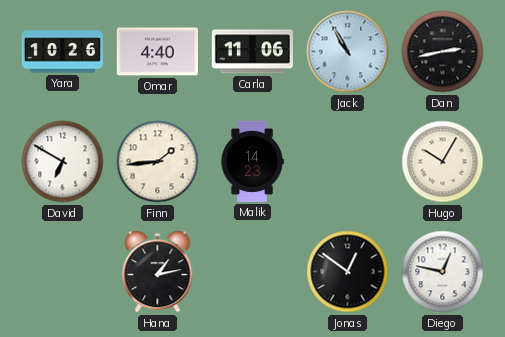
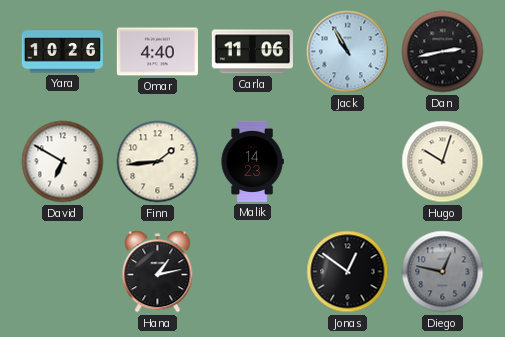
Hugo: 10:05 -> 10:03
Diego dial: white -> grey
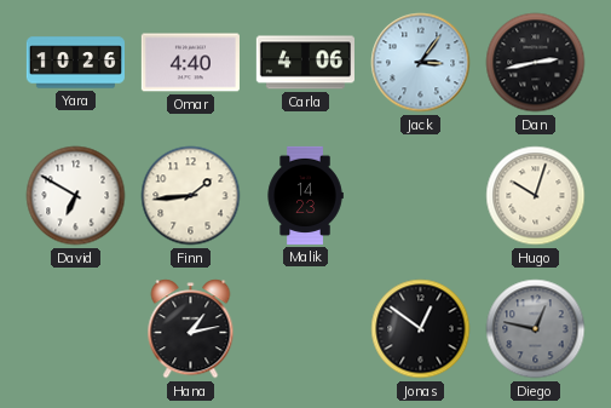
Carla: 11:06 -> 4:06
Jack: 10:55 -> 3:06
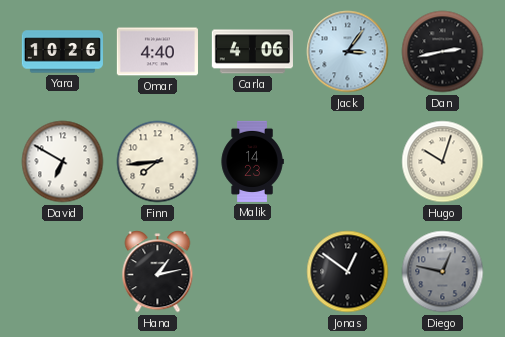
Finn: 1:44 -> 7:44
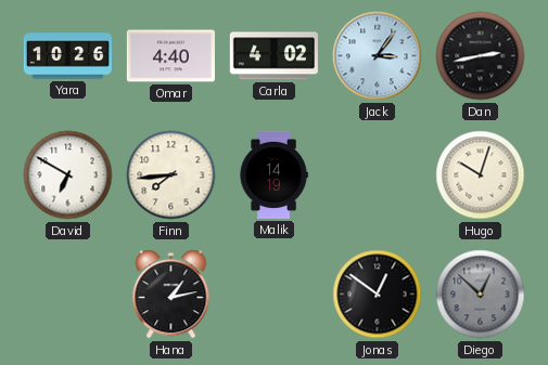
Carla: 4:06 -> 4:02
Malik: 14:23 -> 14:19
Diego: 12:47 -> 12:52
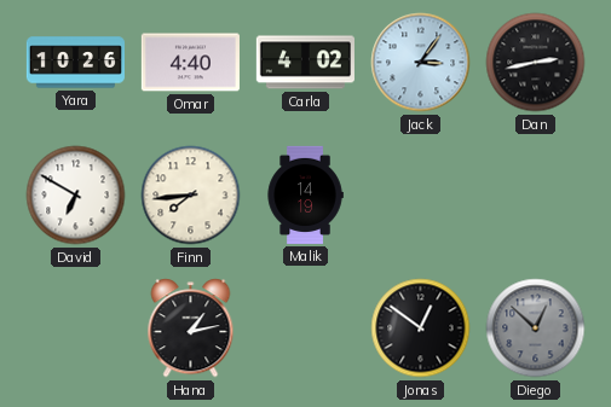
Hugo: 10:03 -> none
